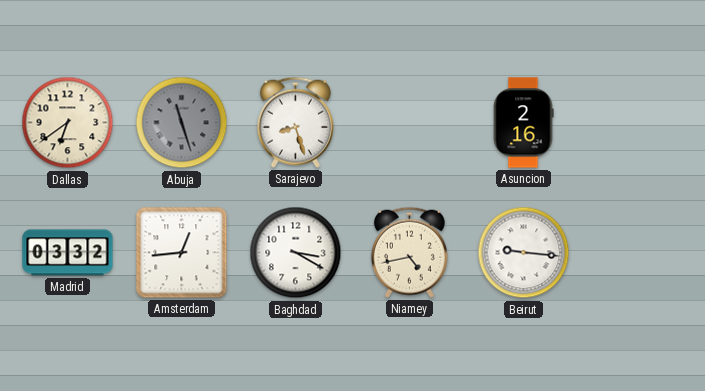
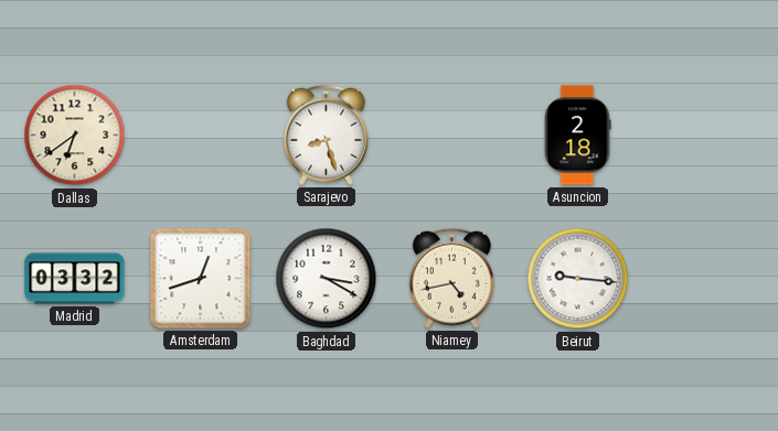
Abuja: 11:27 -> none
Asuncion: 2:16 -> 2:18
Amsterdam: 12:44 -> 12:42
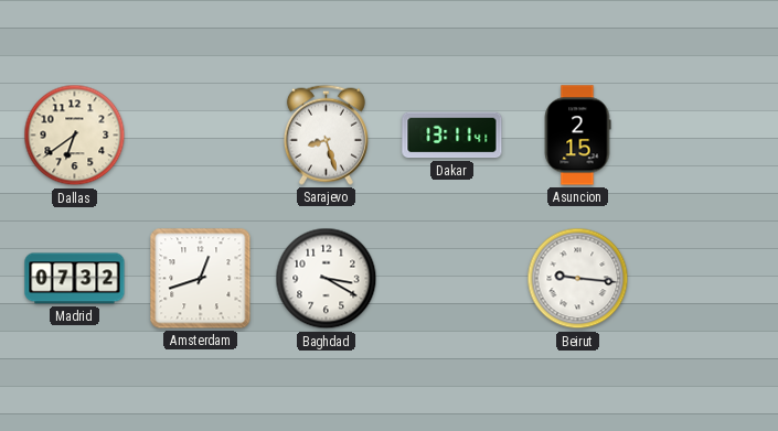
Dakar: none -> 13:11
Asuncion: 2:18 -> 2:15
Madrid: 03:32 -> 07:32
Niamey: 4:43 -> none
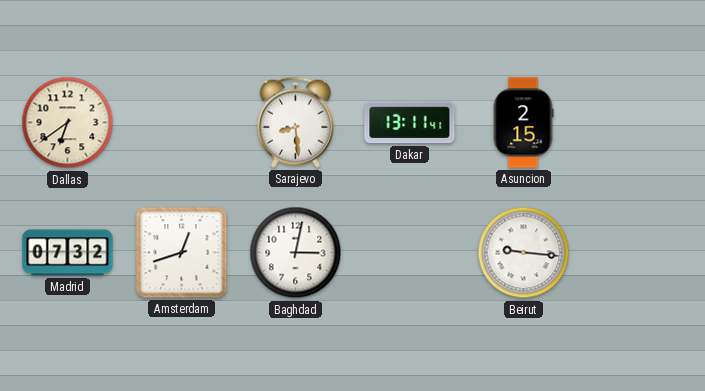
Sarajevo: 8:27 -> 8:29
Baghdad: 3:20 -> 3:02
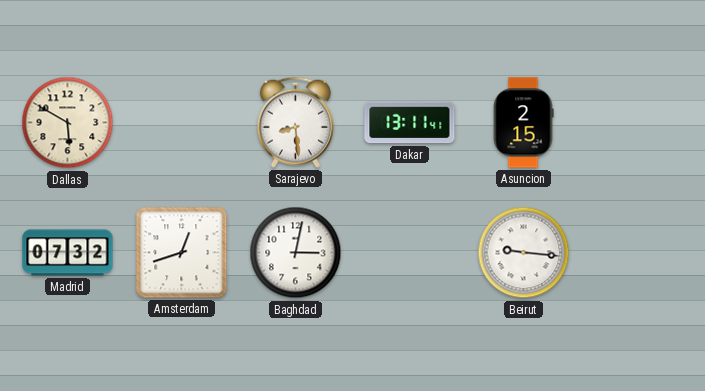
Dallas: 6:39 -> 5:50
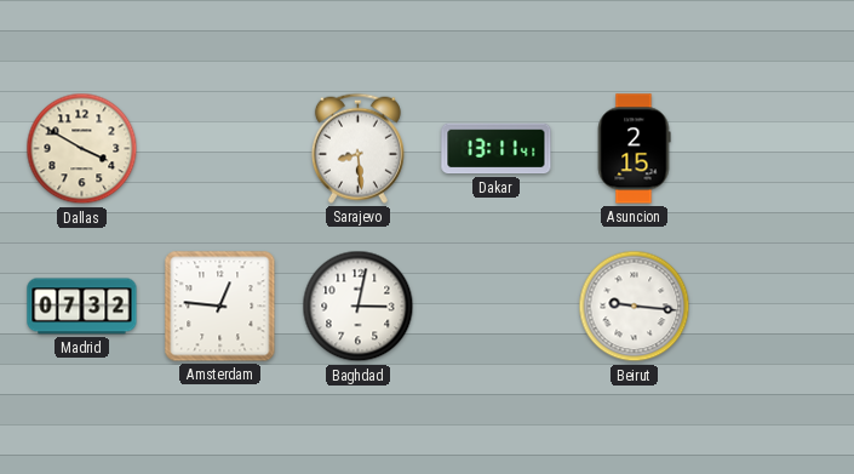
Dallas: 5:50 -> 3:50
Amsterdam: 12:42 -> 12:46
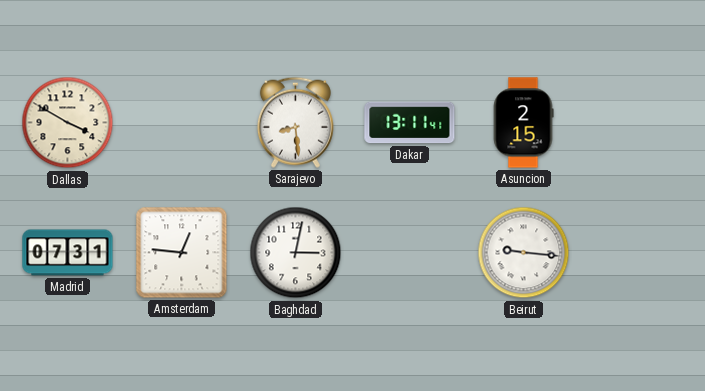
Madrid: 07:32 -> 07:31
